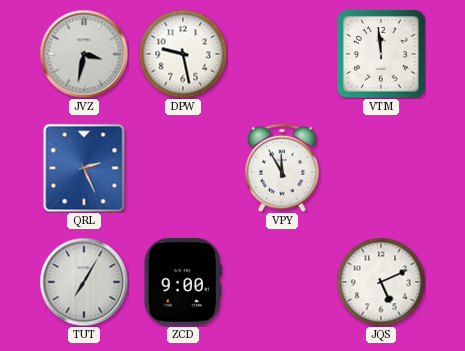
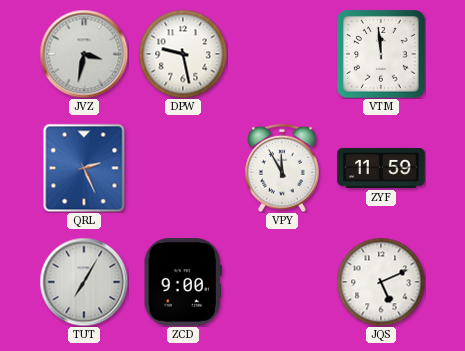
ZYF: none -> 11:59
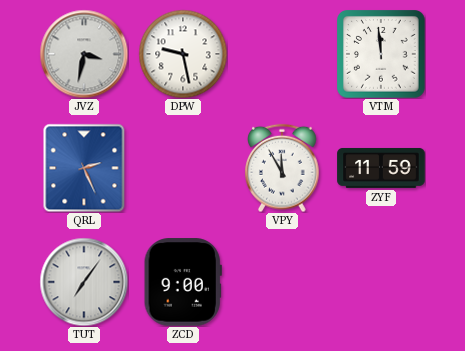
TUT: 7:05 -> 7:06
JQS: 5:11 -> none
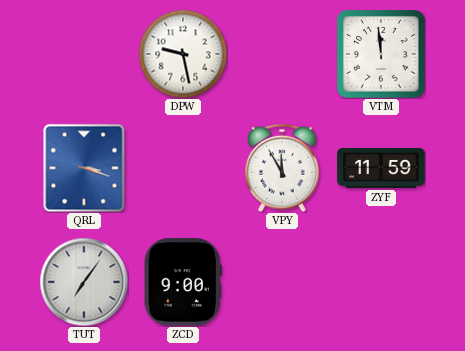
JVZ: 3:32 -> none
QRL: 2:26 -> 3:18
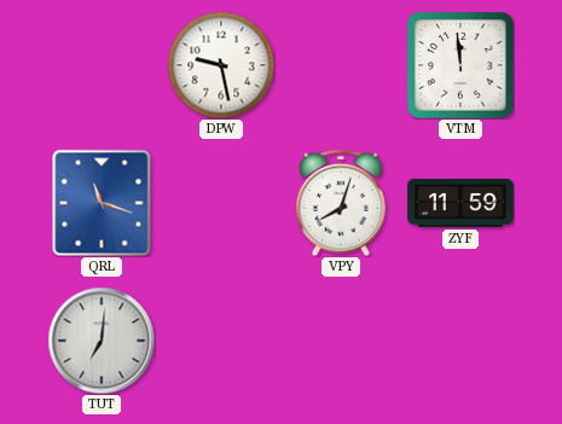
QRL: 3:18 -> 11:18
VPY: 11:55 -> 8:03
TUT: 7:06 -> 7:01
ZCD: 9:00 -> none
